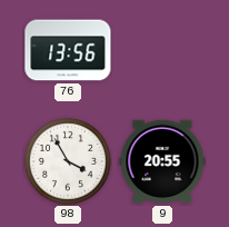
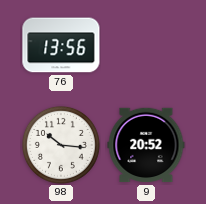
98: 3:55 -> 10:16
9: 20:55 -> 20:52
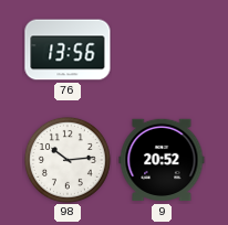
98: 10:16 -> 10:14
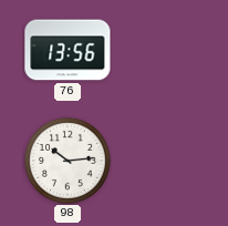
9: 20:52 -> none
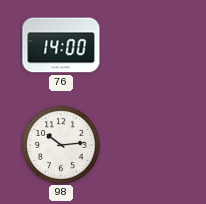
76: 13:56 -> 14:00
